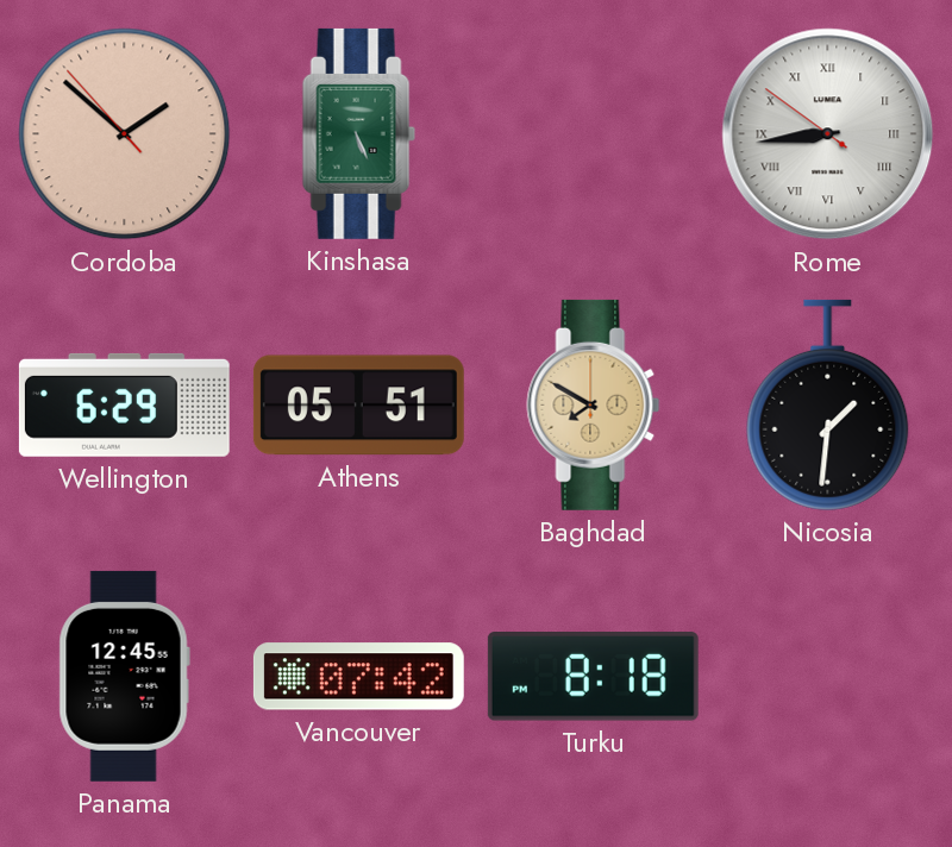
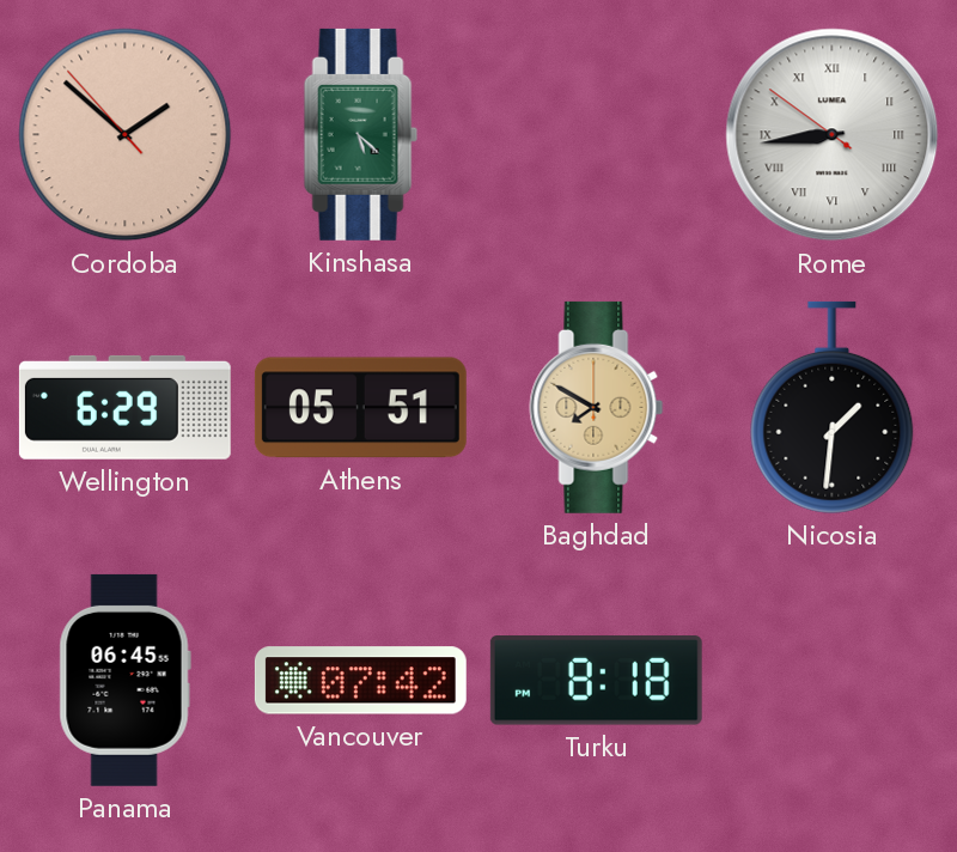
Kinshasa: 5:26 -> 5:22
Panama: 12:45 -> 06:45
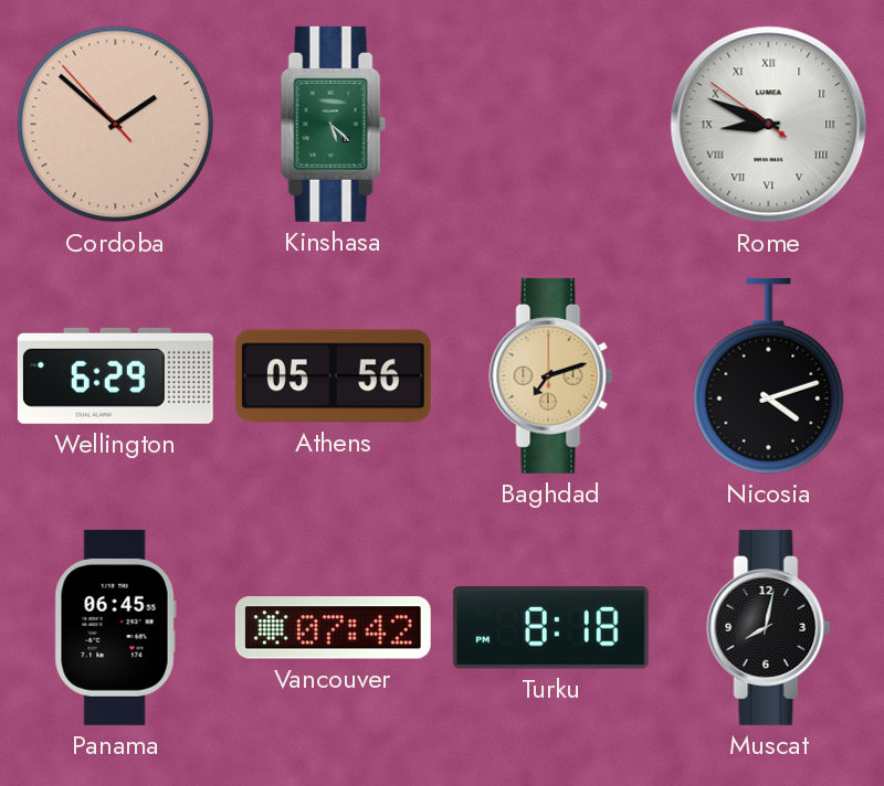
Rome: 8:43 -> 8:48
Athens: 05:51 -> 05:56
Baghdad: 7:50 -> 7:12
Nicosia: 1:31 -> 4:12
Muscat: none -> 8:02
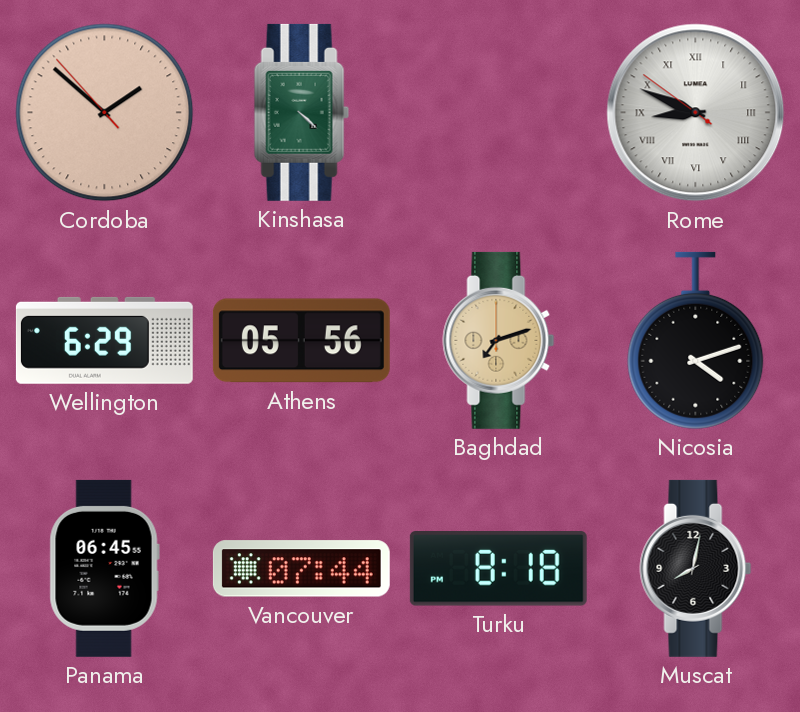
Kinshasa: 5:22 -> 4:22
Vancouver: 07:42 -> 07:44
